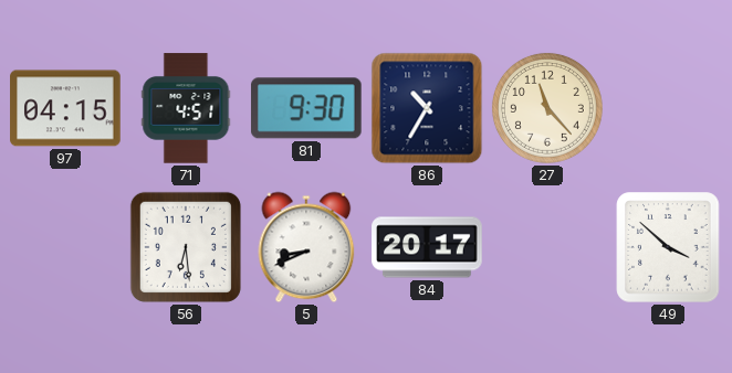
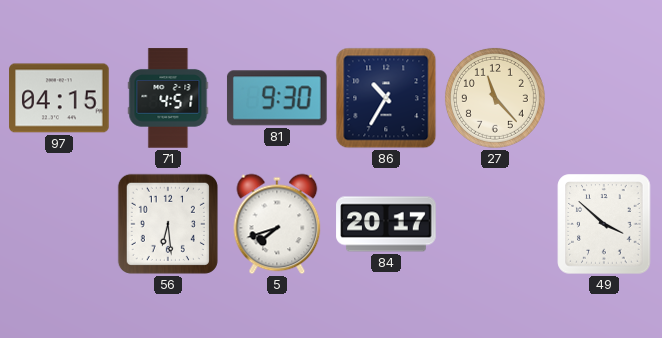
5: 8:41 -> 7:42
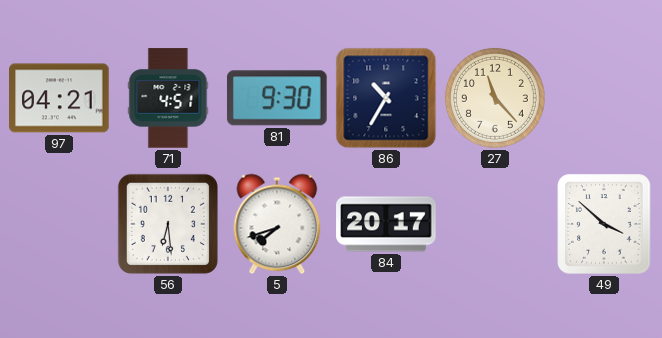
97: 04:15 -> 04:21
